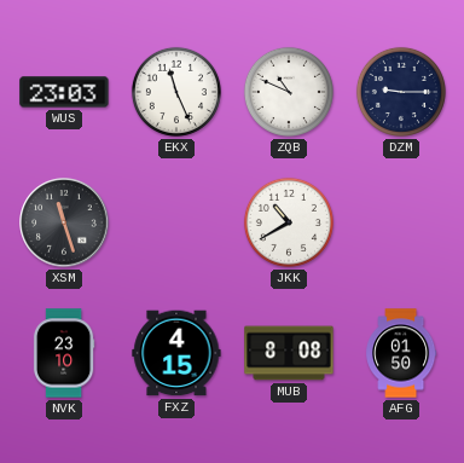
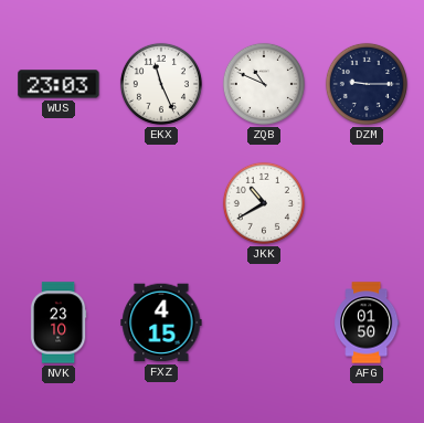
XSM: 11:27 -> none
MUB: 8:08 -> none
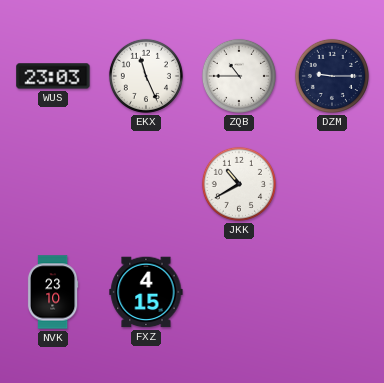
ZQB: 10:49 -> 10:45
AFG: 01:50 -> none
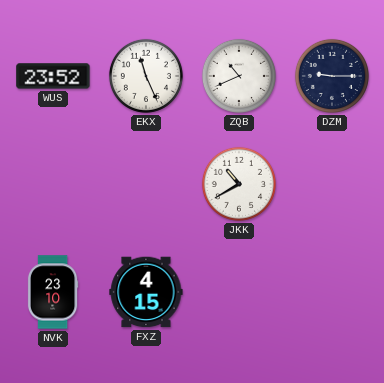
WUS: 23:03 -> 23:52
ZQB: 10:45 -> 10:41
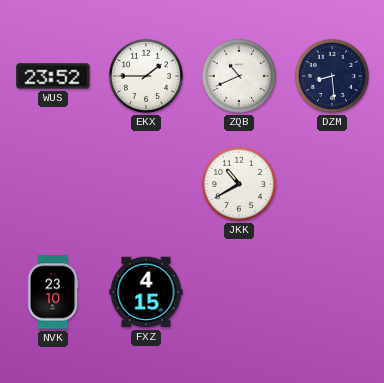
EKX: 11:26 -> 1:45
DZM: 9:15 -> 8:29
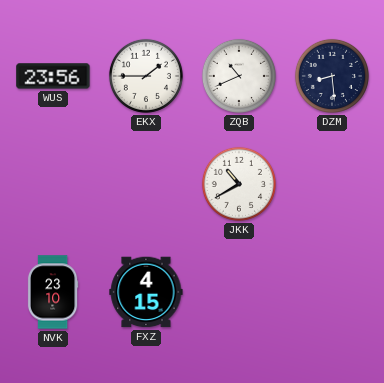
WUS: 23:52 -> 23:56
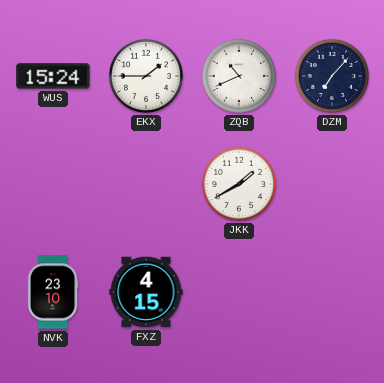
WUS: 23:56 -> 15:24
DZM: 8:29 -> 7:07
JKK: 10:40 -> 1:40
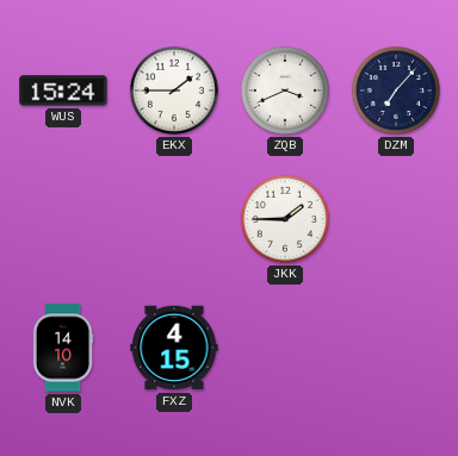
ZQB: 10:41 -> 3:41
JKK: 1:40 -> 1:45
NVK: 23:10 -> 14:10
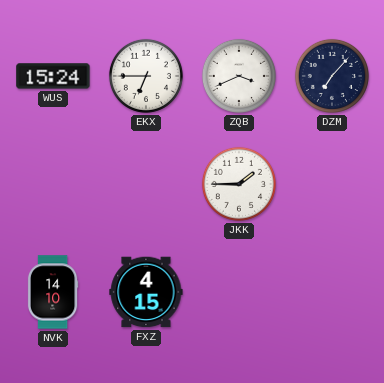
EKX: 1:45 -> 6:45
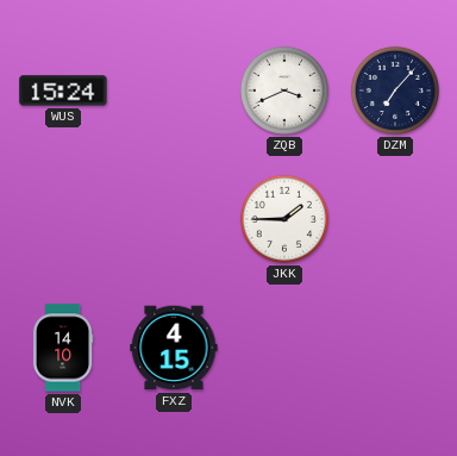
EKX: 6:45 -> none
